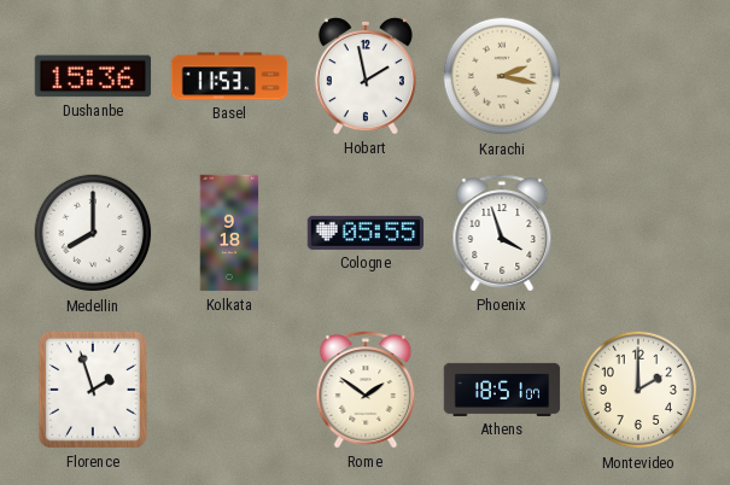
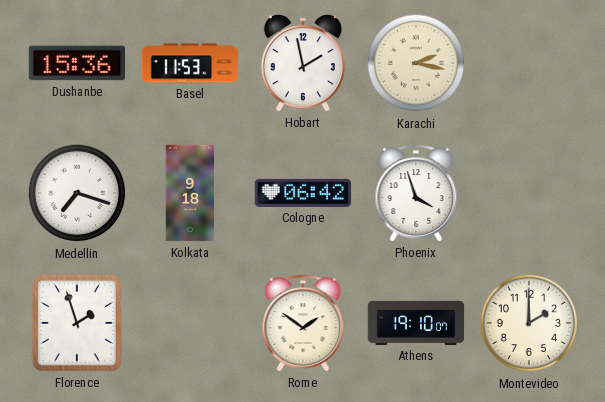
Medellin: 8:00 -> 7:18
Cologne: 05:55 -> 06:42
Athens: 18:51 -> 19:10
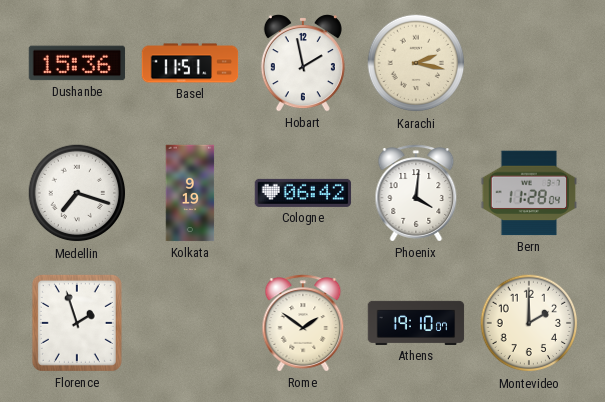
Basel: 11:53 -> 11:51
Kolkata: 9:18 -> 9:19
Phoenix: 3:57 -> 4:01
Bern: none -> 11:28
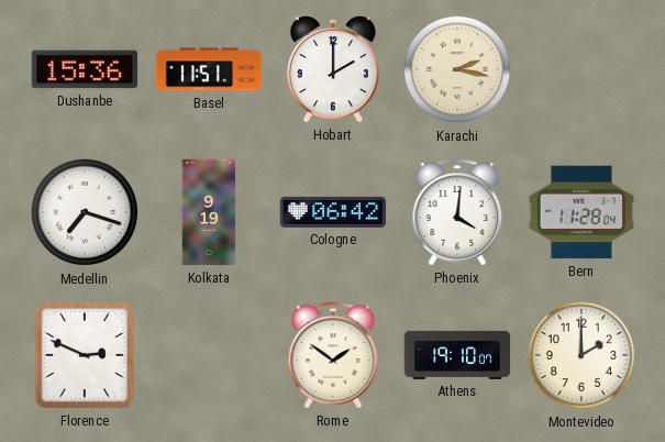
Hobart: 1:58 -> 2:00
Florence: 1:57 -> 2:49
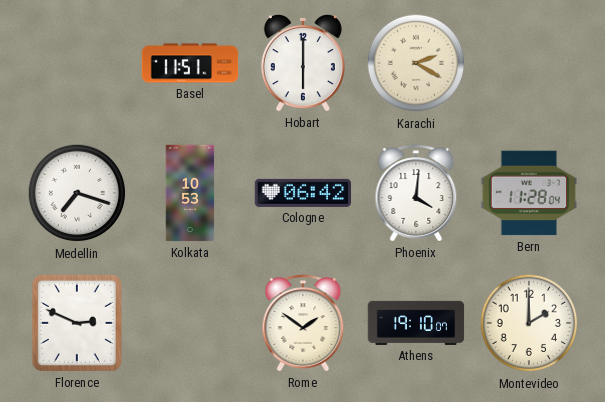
Dushanbe: 15:36 -> none
Hobart: 2:00 -> 6:00
Karachi: 2:17 -> 2:20
Kolkata: 9:19 -> 10:53
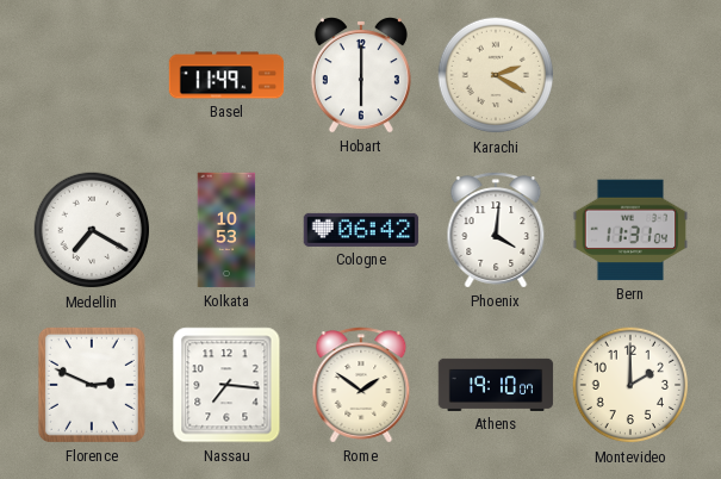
Basel: 11:51 -> 11:49
Medellin: 7:18 -> 7:20
Bern: 11:28 -> 11:31
Nassau: none -> 7:16
